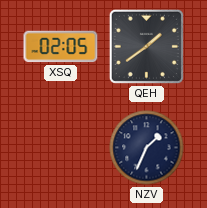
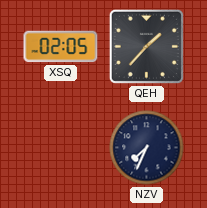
QEH: 1:39 -> 1:37
NZV: 1:34 -> 7:34
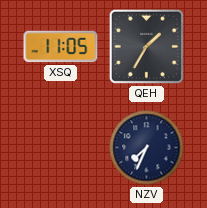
XSQ: 02:05 -> 11:05
QEH: 1:37 -> 1:35
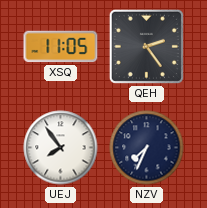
QEH: 1:35 -> 2:24
UEJ: none -> 7:54
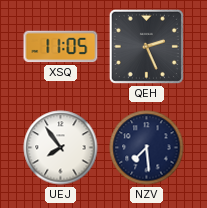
QEH: 2:24 -> 2:26
NZV: 7:34 -> 7:29
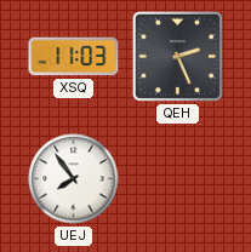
XSQ: 11:05 -> 11:03
NZV: 7:29 -> none
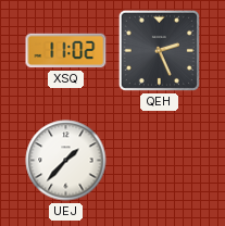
XSQ: 11:03 -> 11:02
UEJ: 7:54 -> 1:37
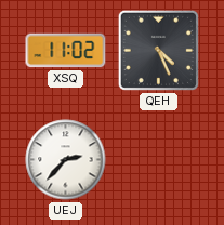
QEH: 2:26 -> 4:26
UEJ: 1:37 -> 2:37
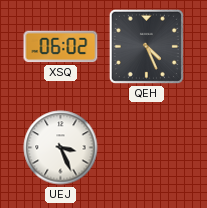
XSQ: 11:02 -> 06:02
UEJ: 2:37 -> 3:26
